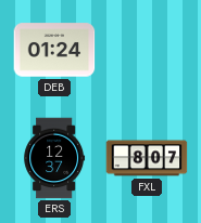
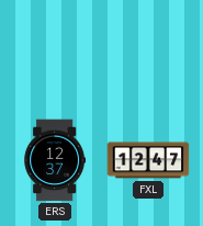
DEB: 01:24 -> none
FXL: 8:07 -> 12:47
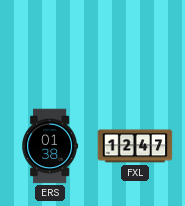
ERS: 12:37 -> 01:38
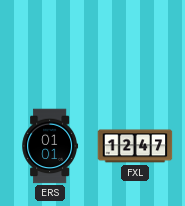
ERS: 01:38 -> 01:01
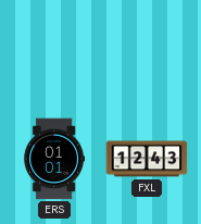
FXL: 12:47 -> 12:43
